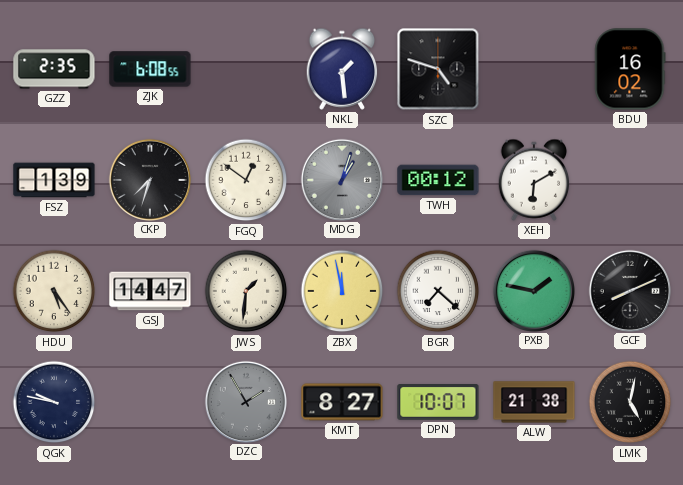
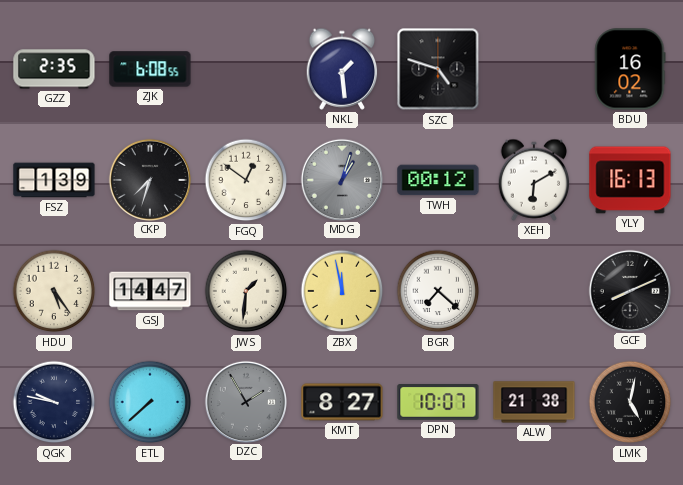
YLY: none -> 16:13
PXB: 1:47 -> none
ETL: none -> 7:38
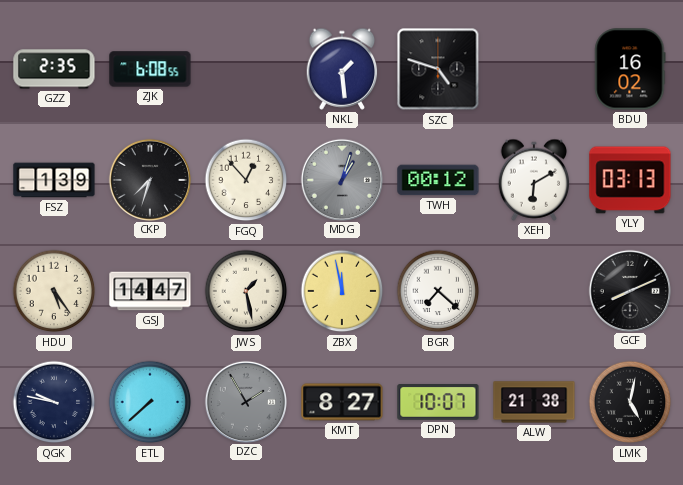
FGQ: 12:51 -> 12:53
YLY: 16:13 -> 03:13
JWS: 1:31 -> 1:28
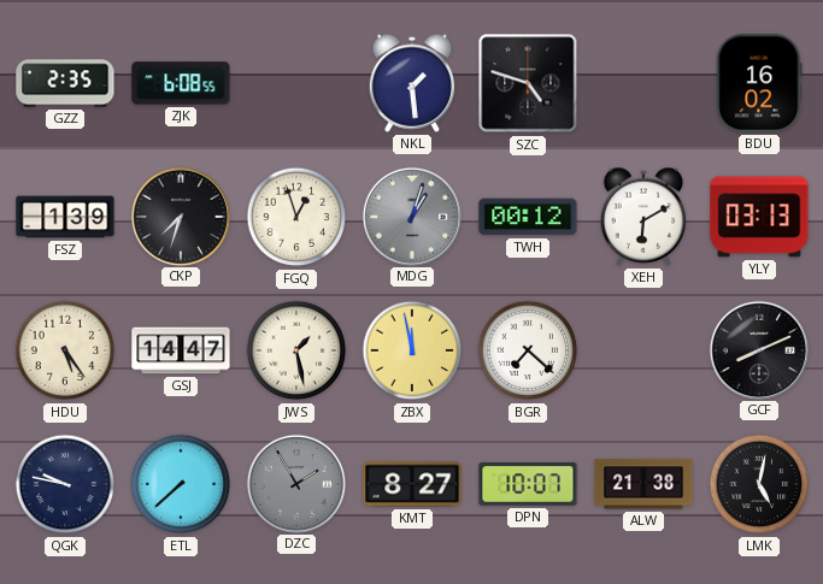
FGQ: 12:53 -> 12:57
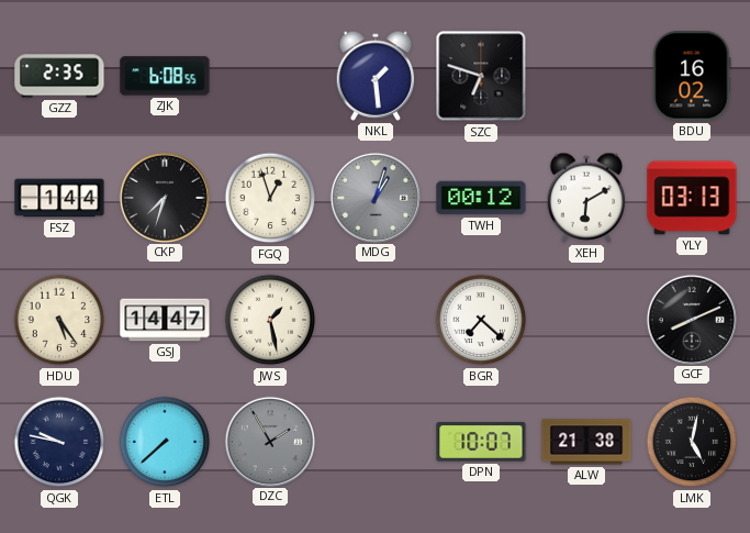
SZC: 4:48 -> 6:48
FSZ: 1:39 -> 1:44
ZBX: 11:58 -> none
KMT: 8:27 -> none
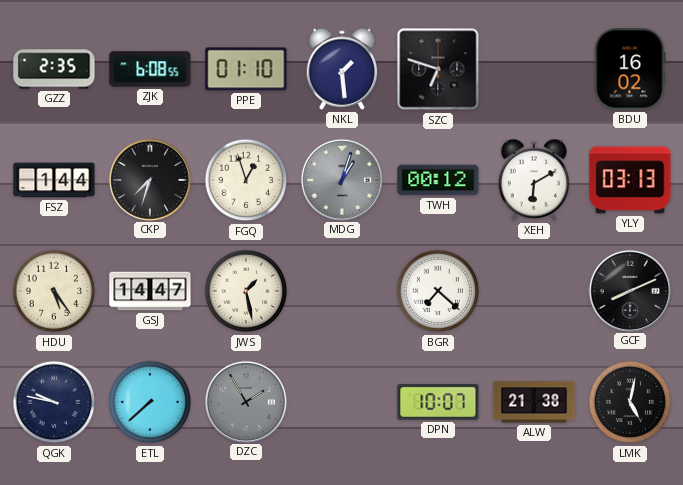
PPE: none -> 01:10
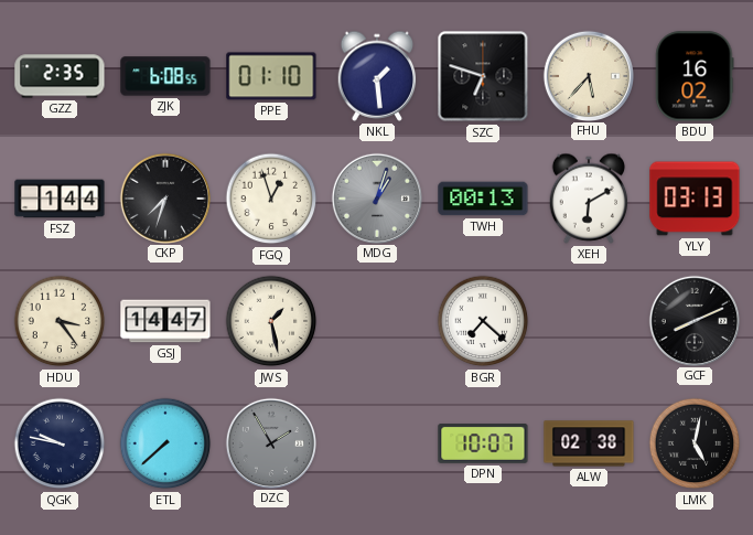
FHU: none -> 5:37
TWH: 00:12 -> 00:13
HDU: 5:24 -> 3:24
ALW: 21:38 -> 02:38
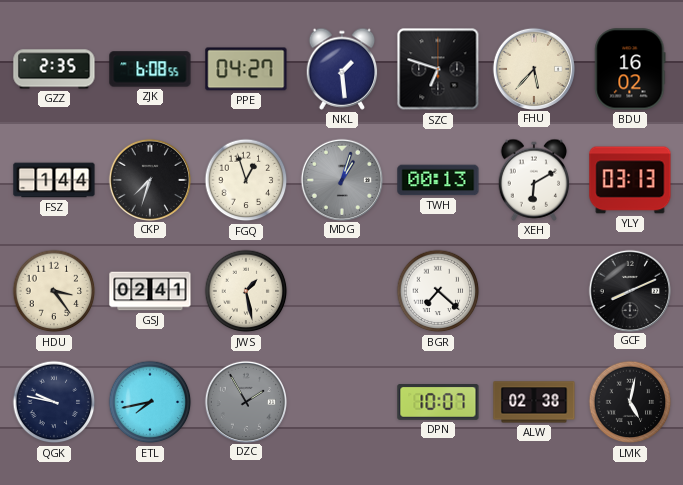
PPE: 01:10 -> 04:27
GSJ: 14:47 -> 02:41
ETL: 7:38 -> 7:43
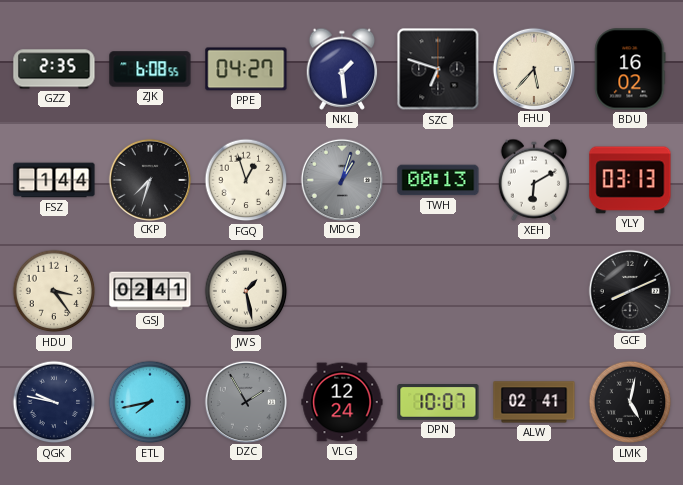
BGR: 7:22 -> none
VLG: none -> 12:24
ALW: 02:38 -> 02:41
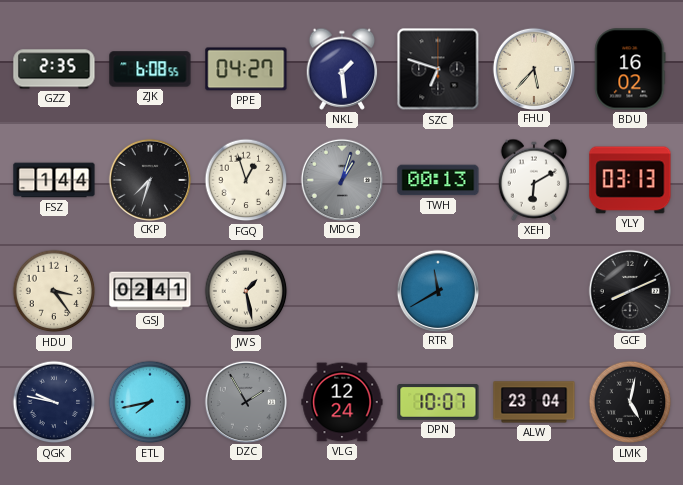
RTR: none -> 11:40
ALW: 02:41 -> 23:04
